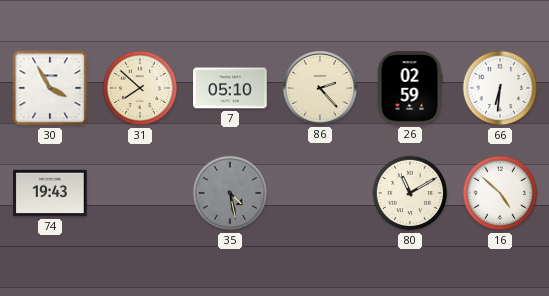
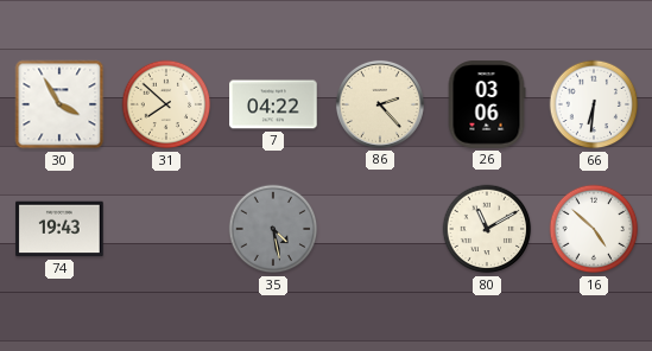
7: 05:10 -> 04:22
26: 02:59 -> 03:06
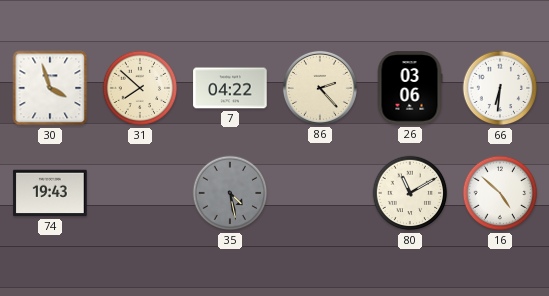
30: 3:55 -> 3:57
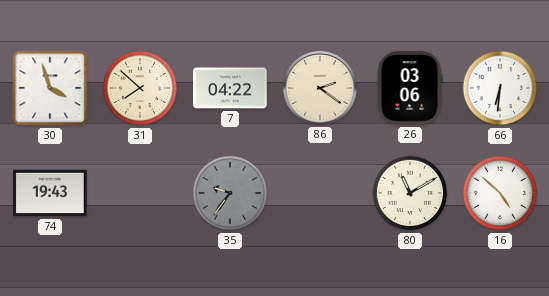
86: 2:23 -> 2:21
35: 4:28 -> 9:36
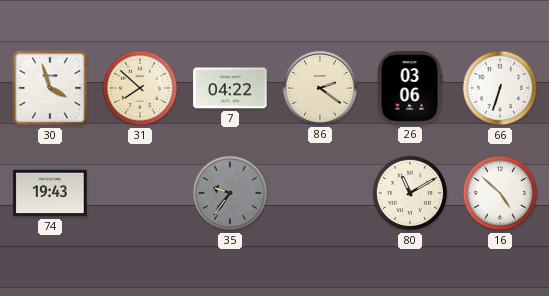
66: 6:31 -> 6:33
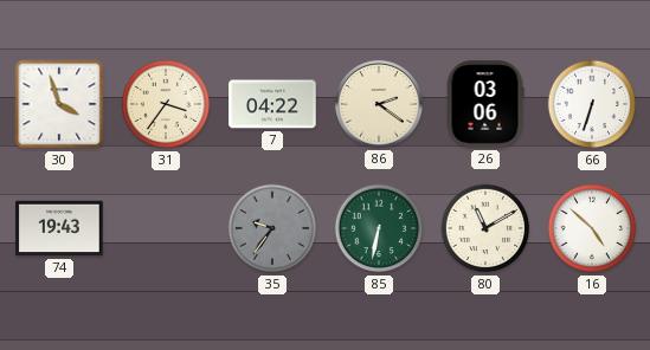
31: 7:52 -> 3:36
85: none -> 6:32
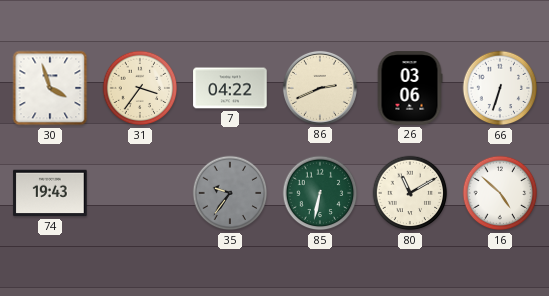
86: 2:21 -> 2:41
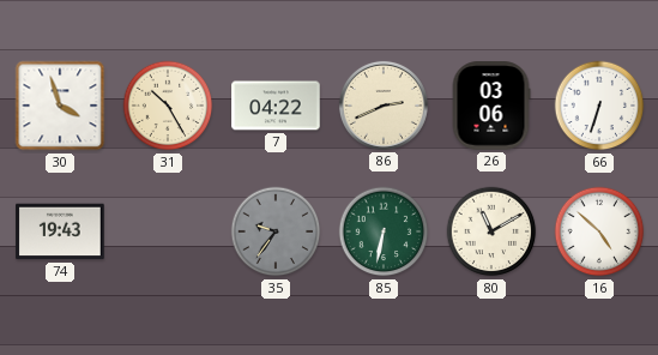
31: 3:36 -> 10:25
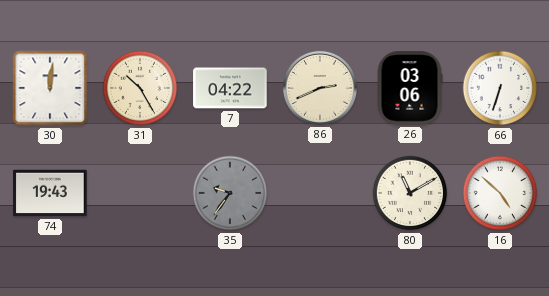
30: 3:57 -> 12:01
85: 6:32 -> none
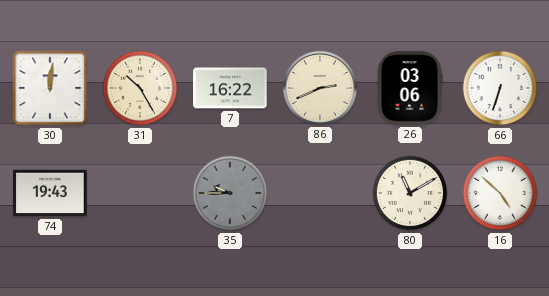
7: 04:22 -> 16:22
35: 9:36 -> 9:45
